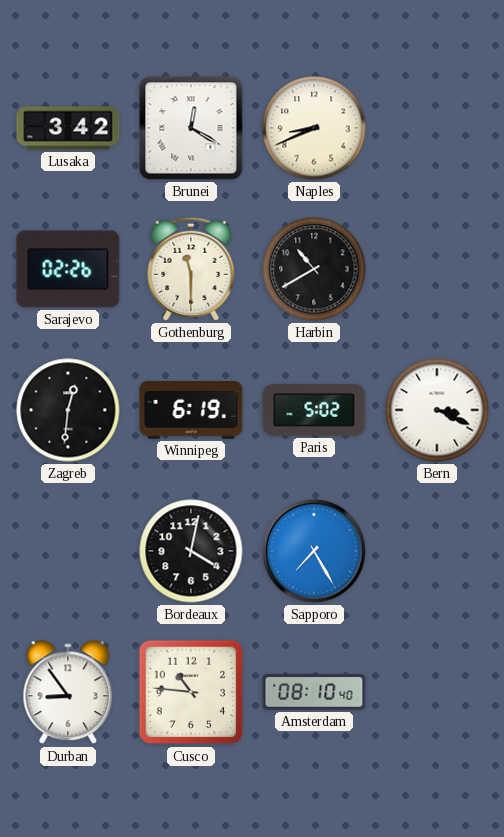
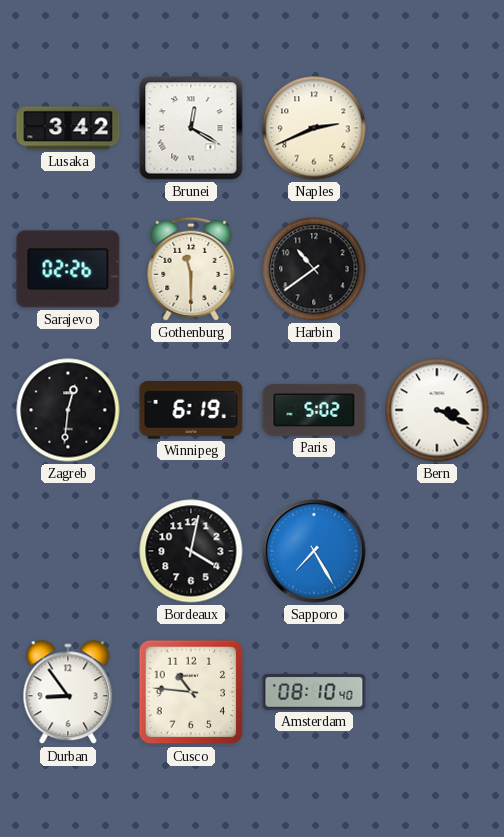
Naples: 8:41 -> 2:41
Harbin: 10:40 -> 10:39
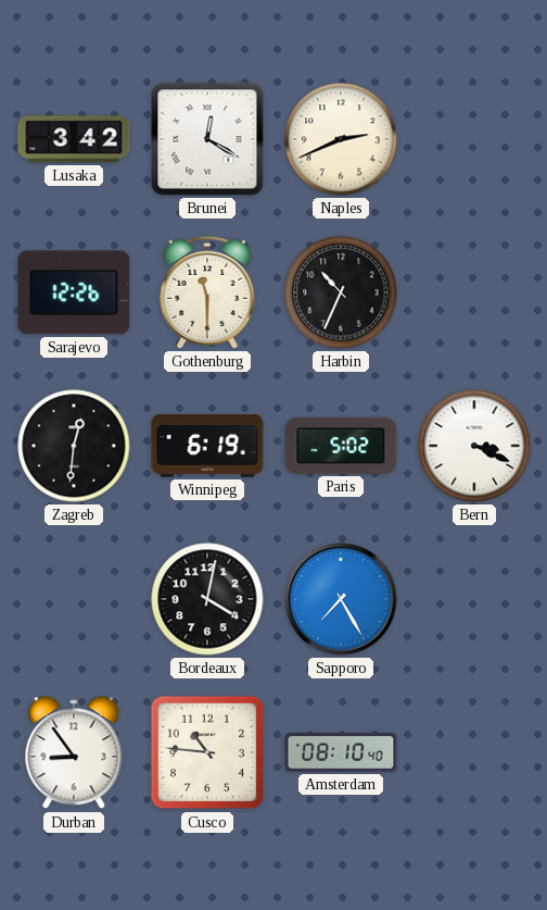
Sarajevo: 02:26 -> 12:26
Harbin: 10:39 -> 10:34
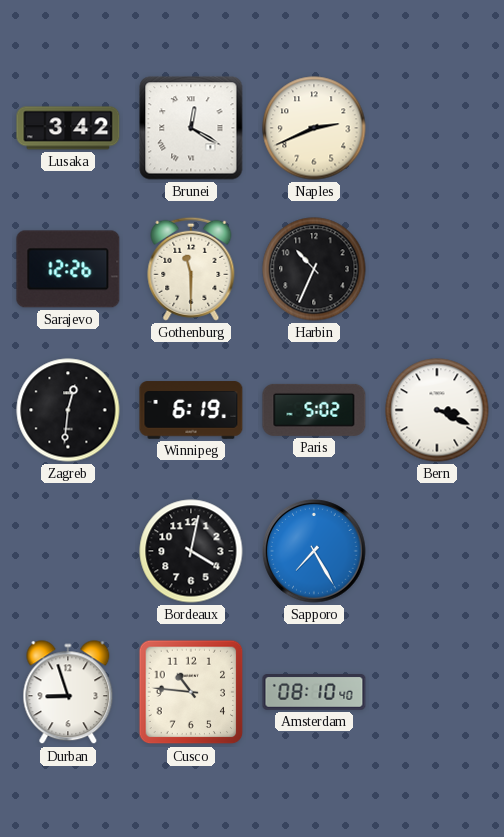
Durban: 8:54 -> 8:57
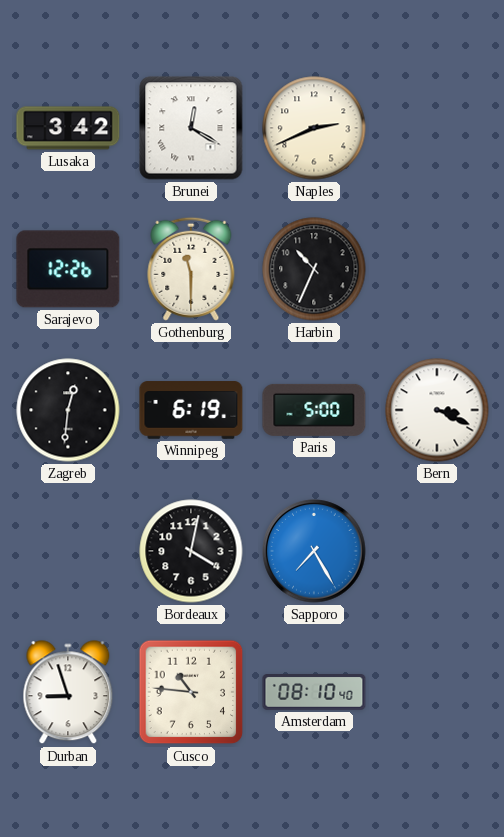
Paris: 5:02 -> 5:00
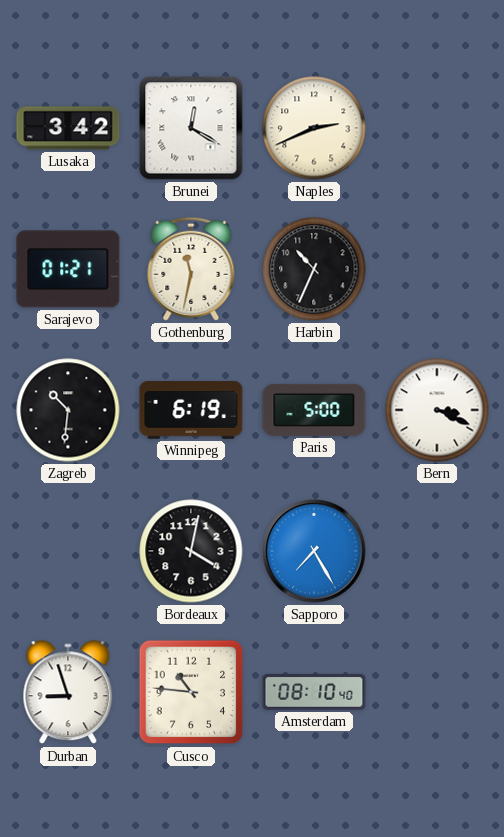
Sarajevo: 12:26 -> 01:21
Gothenburg: 11:30 -> 11:32
Zagreb: 12:31 -> 10:31
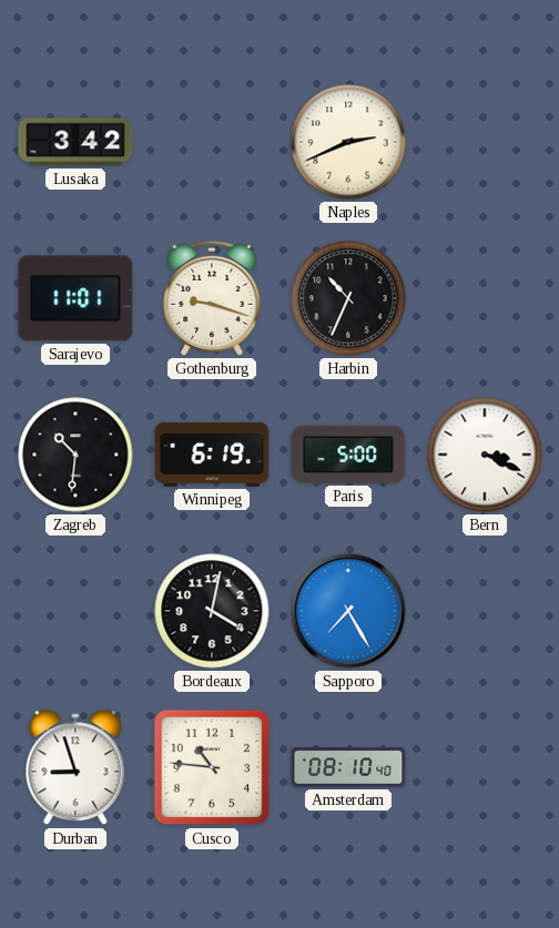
Brunei: 12:20 -> none
Sarajevo: 01:21 -> 11:01
Gothenburg: 11:32 -> 9:18
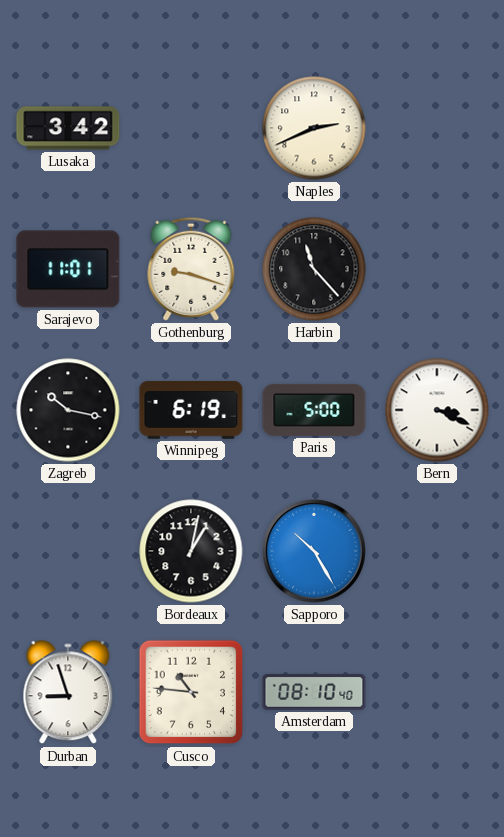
Harbin: 10:34 -> 11:23
Zagreb: 10:31 -> 10:17
Bordeaux: 4:02 -> 1:02
Sapporo: 7:25 -> 10:25
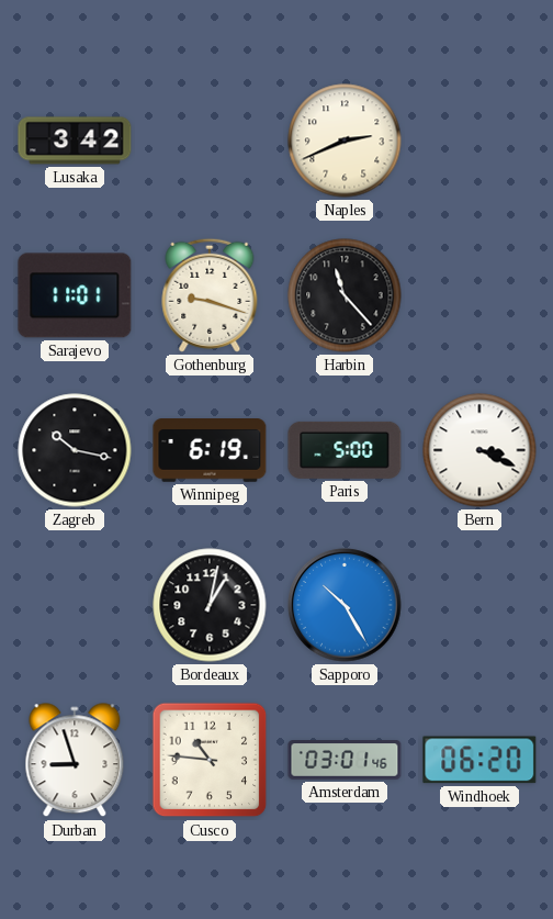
Amsterdam: 08:10 -> 03:01
Windhoek: none -> 06:20
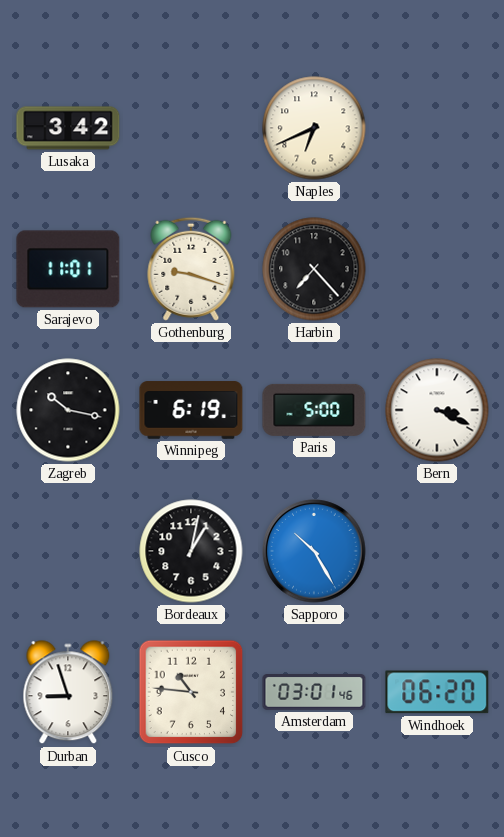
Naples: 2:41 -> 6:41
Harbin: 11:23 -> 7:23
